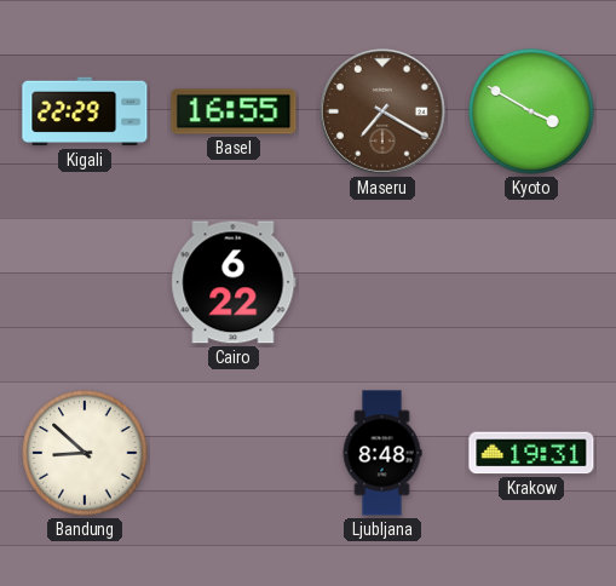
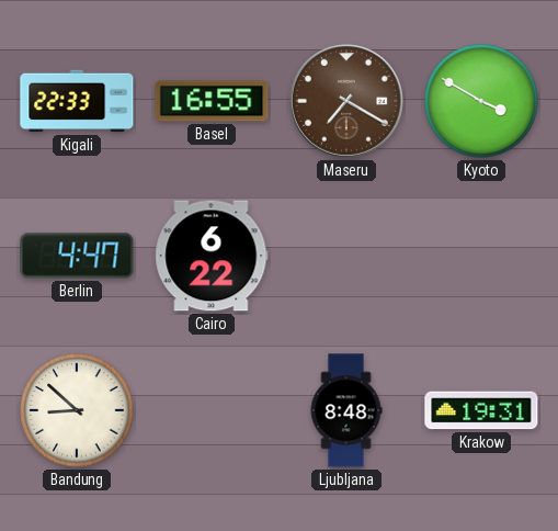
Kigali: 22:29 -> 22:33
Berlin: none -> 4:47
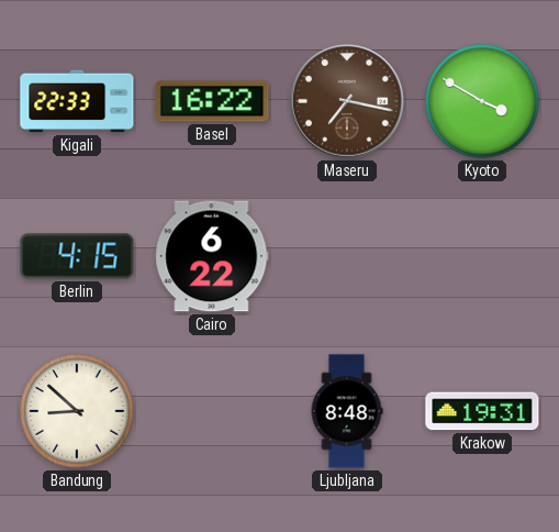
Basel: 16:55 -> 16:22
Maseru: 7:20 -> 7:17
Berlin: 4:47 -> 4:15
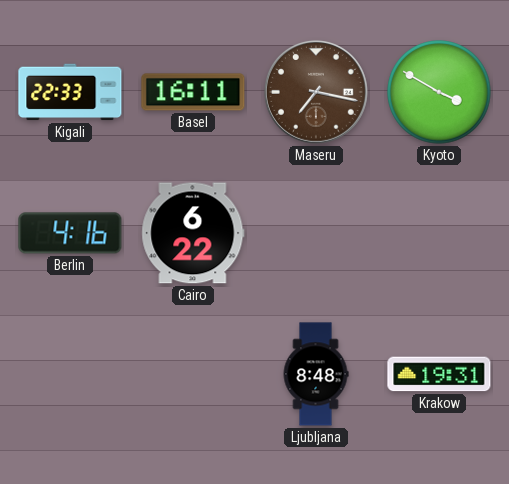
Basel: 16:22 -> 16:11
Berlin: 4:15 -> 4:16
Bandung: 8:52 -> none
